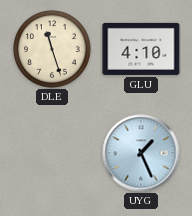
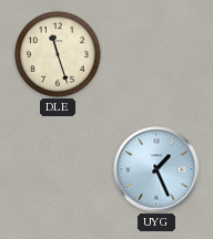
GLU: 4:10 -> none
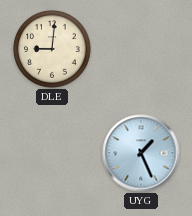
DLE: 11:27 -> 9:01
